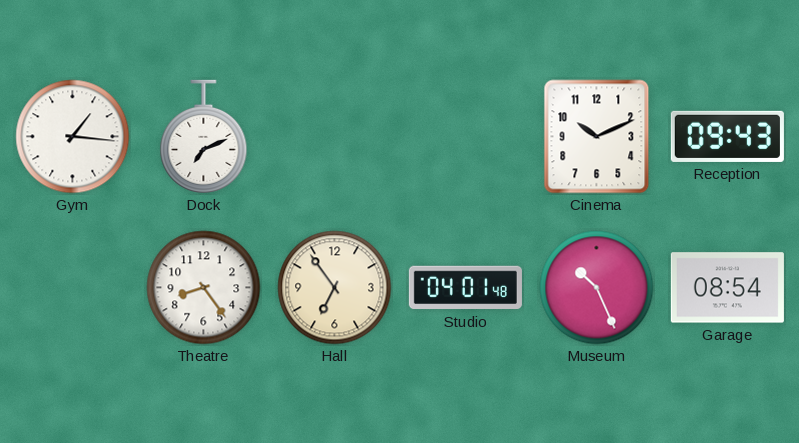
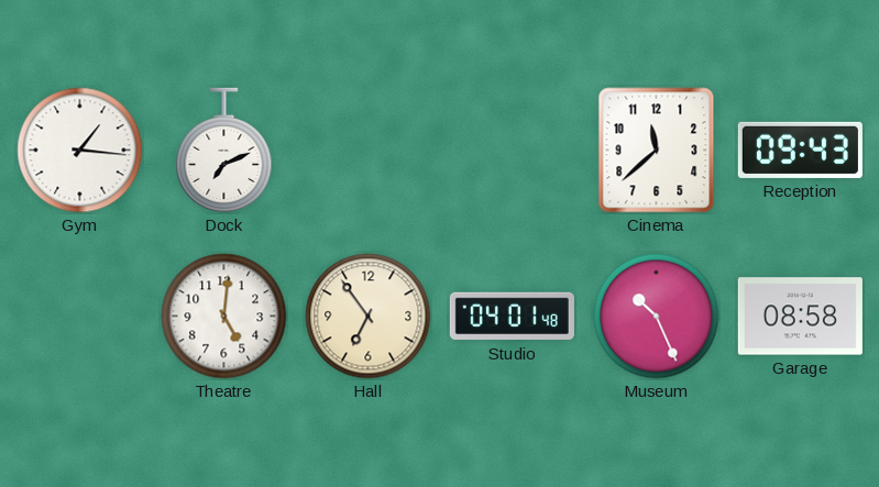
Cinema: 10:11 -> 11:38
Theatre: 8:24 -> 5:01
Garage: 08:54 -> 08:58
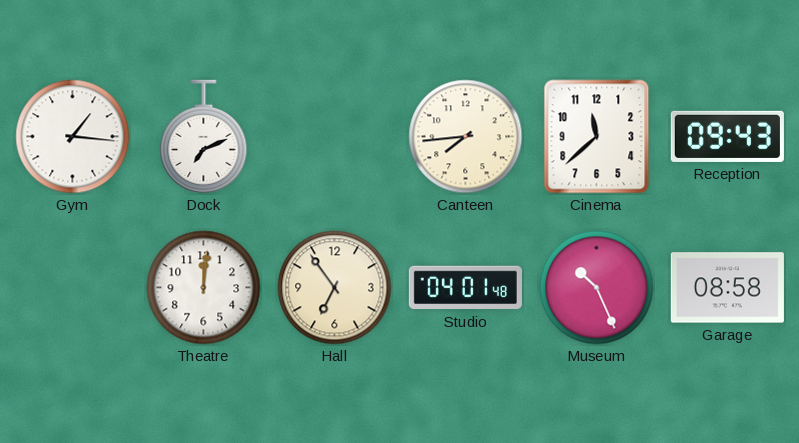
Canteen: none -> 7:44
Theatre: 5:01 -> 12:01
